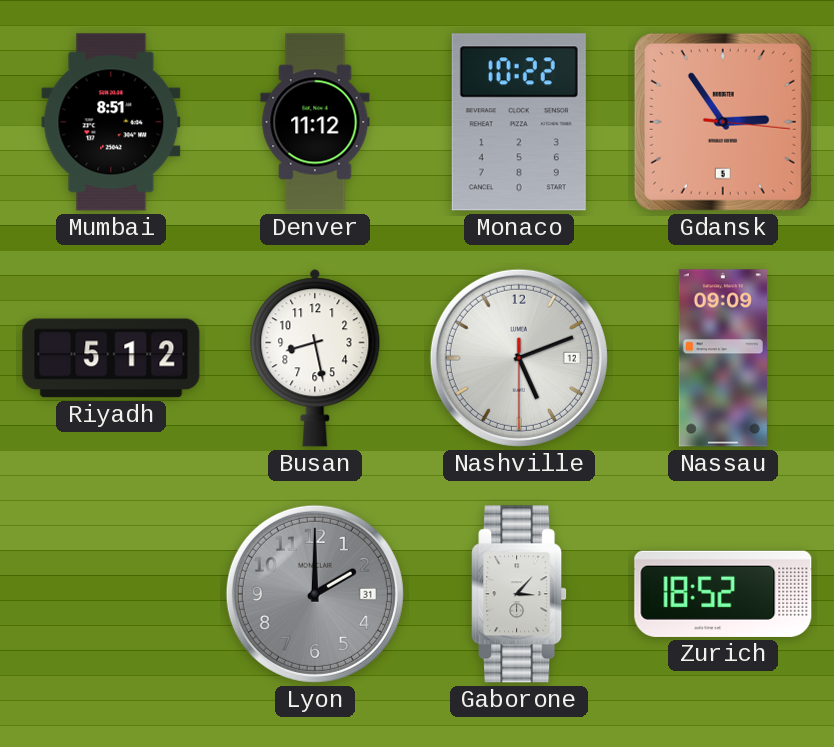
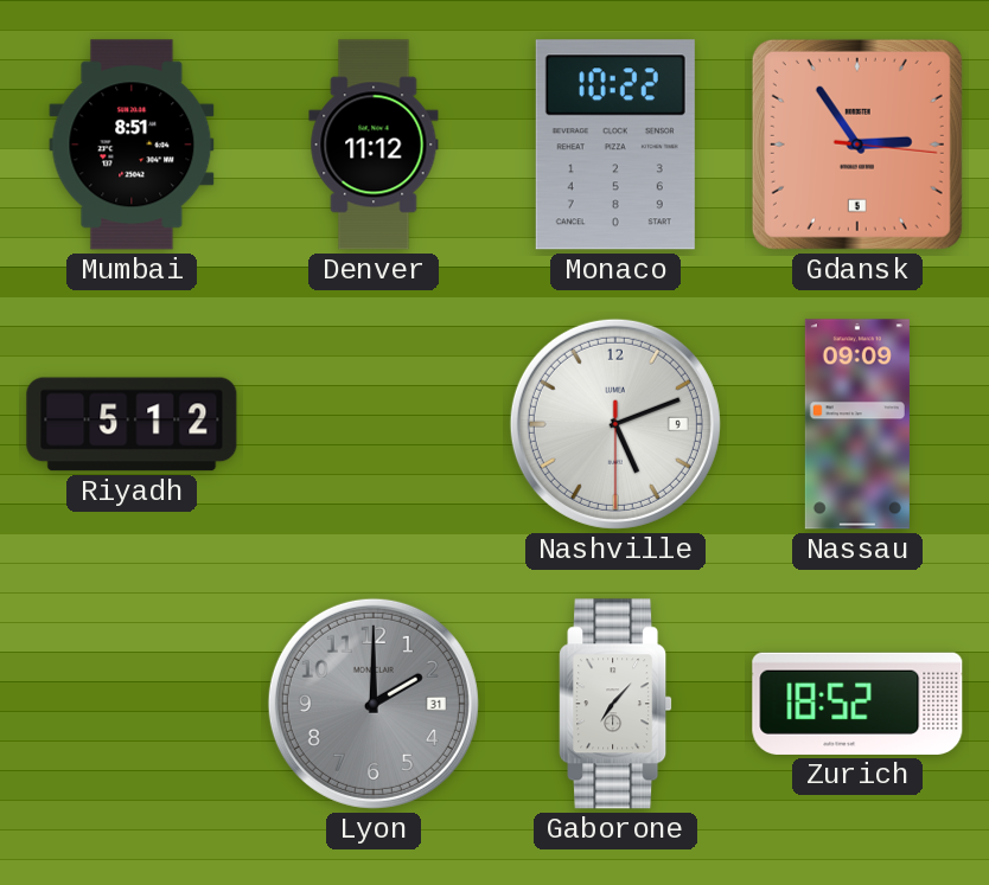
Busan: 8:28 -> none
Nashville date: 12 -> 9
Gaborone: 3:07 -> 7:07
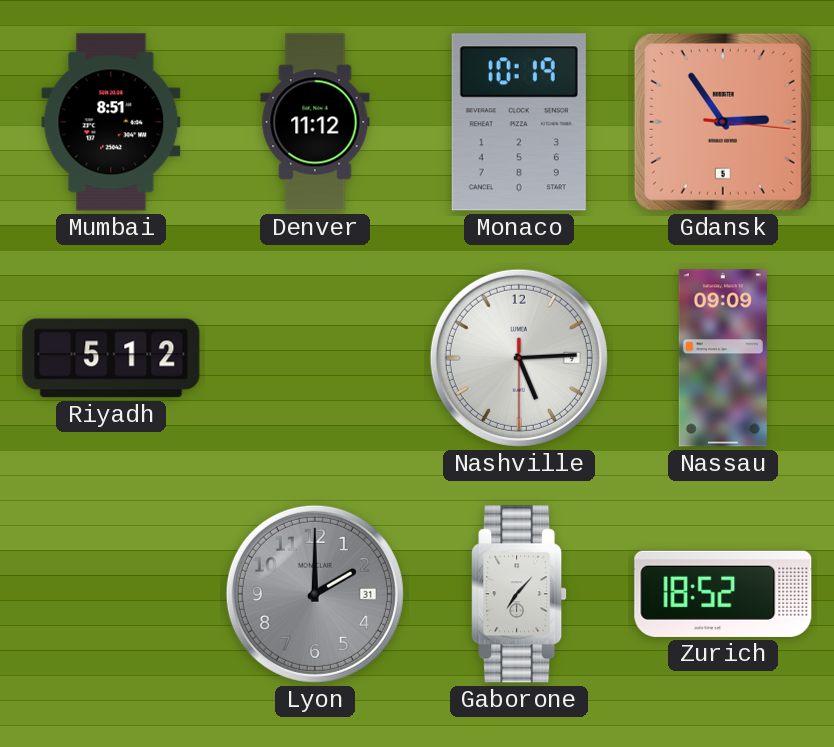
Monaco: 10:22 -> 10:19
Nashville: 5:11 -> 5:14
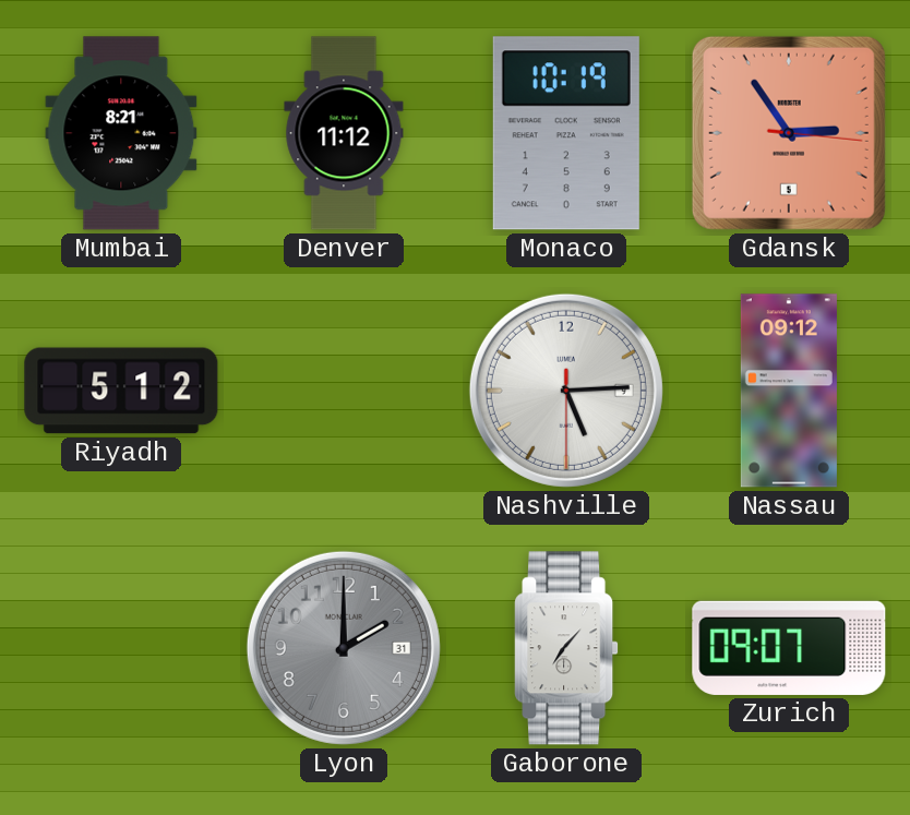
Mumbai: 8:51 -> 8:21
Nassau: 09:09 -> 09:12
Zurich: 18:52 -> 09:07
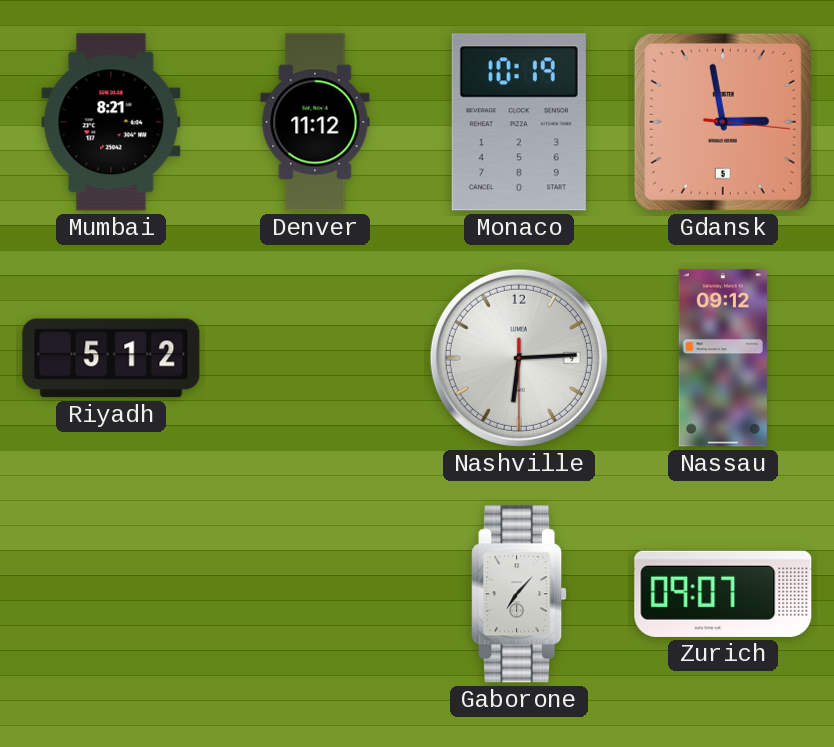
Gdansk: 2:54 -> 2:58
Nashville: 5:14 -> 6:14
Lyon: 2:00 -> none
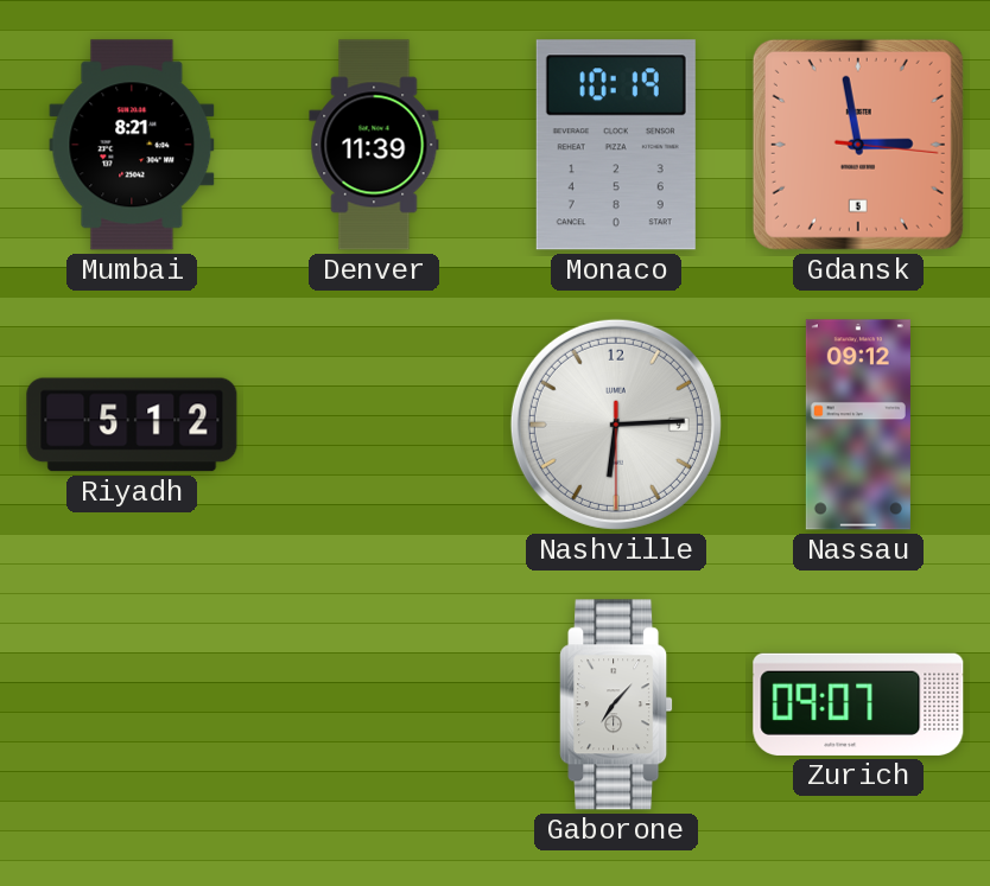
Denver: 11:12 -> 11:39
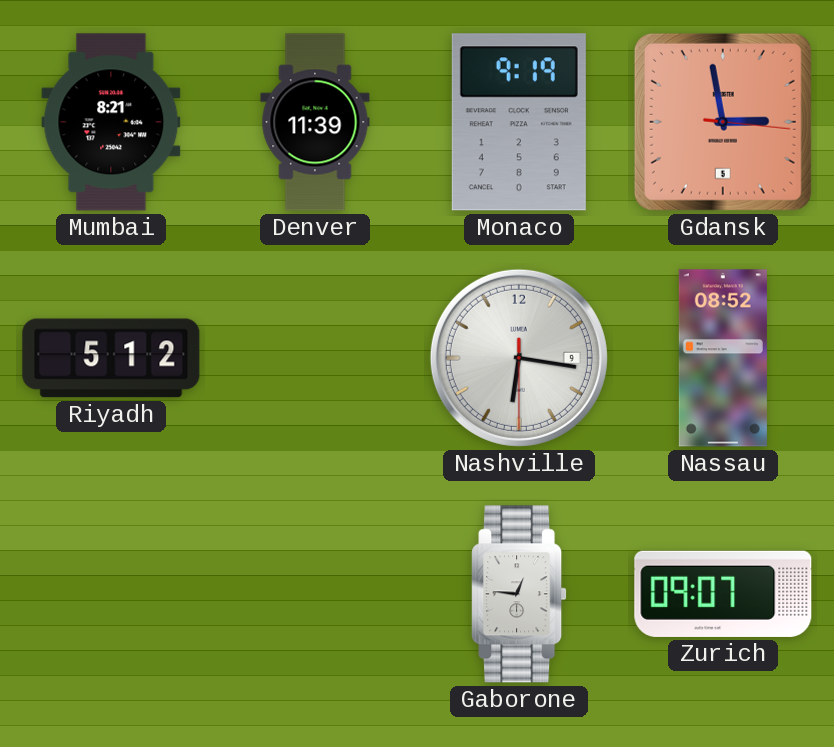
Monaco: 10:19 -> 9:19
Nashville: 6:14 -> 6:16
Nassau: 09:12 -> 08:52
Gaborone: 7:07 -> 12:46
